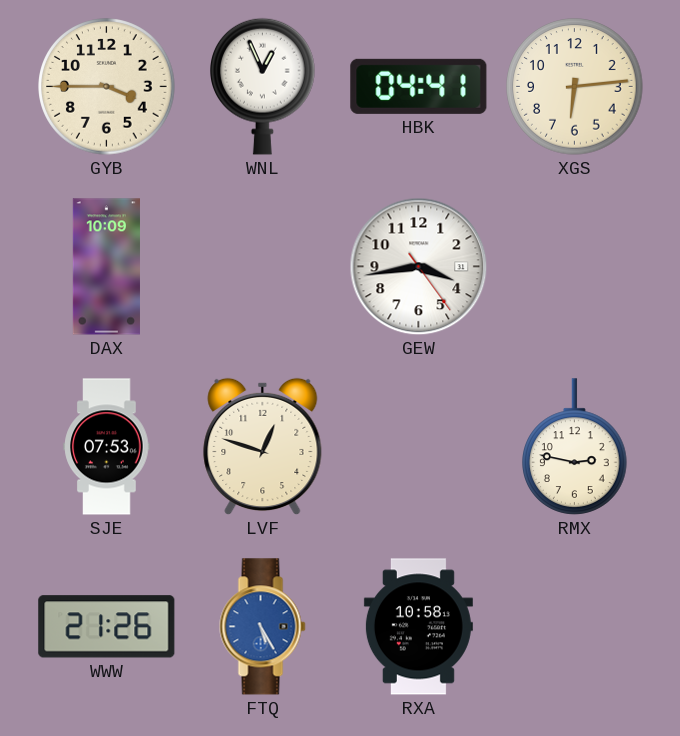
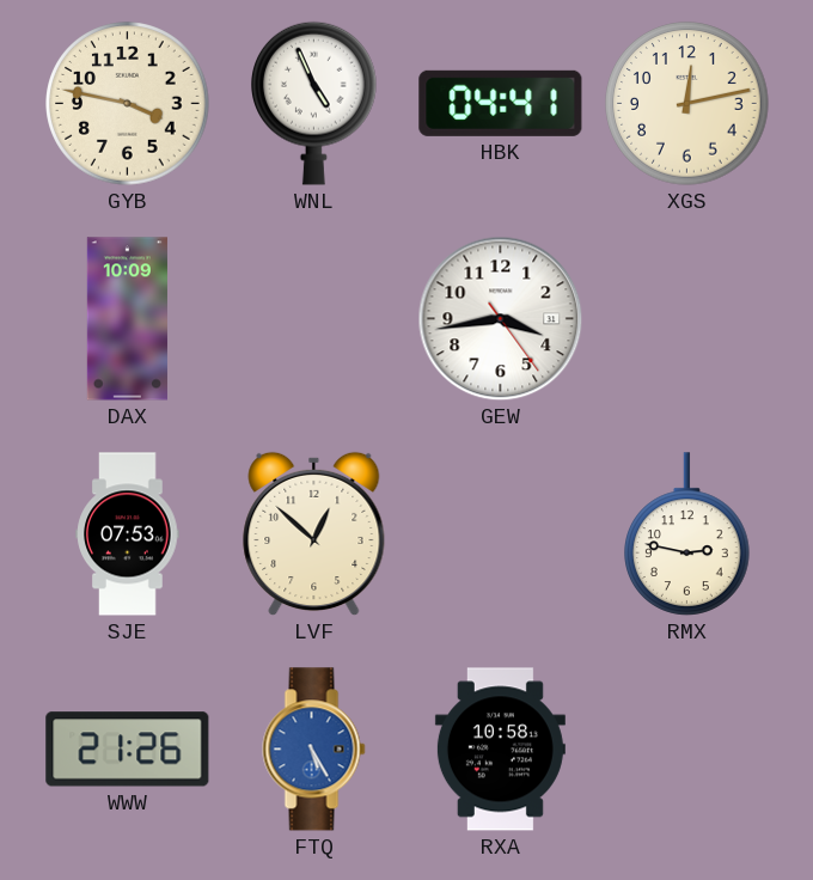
GYB: 3:45 -> 3:47
WNL: 12:56 -> 4:56
XGS: 6:14 -> 12:13
LVF: 12:48 -> 12:52
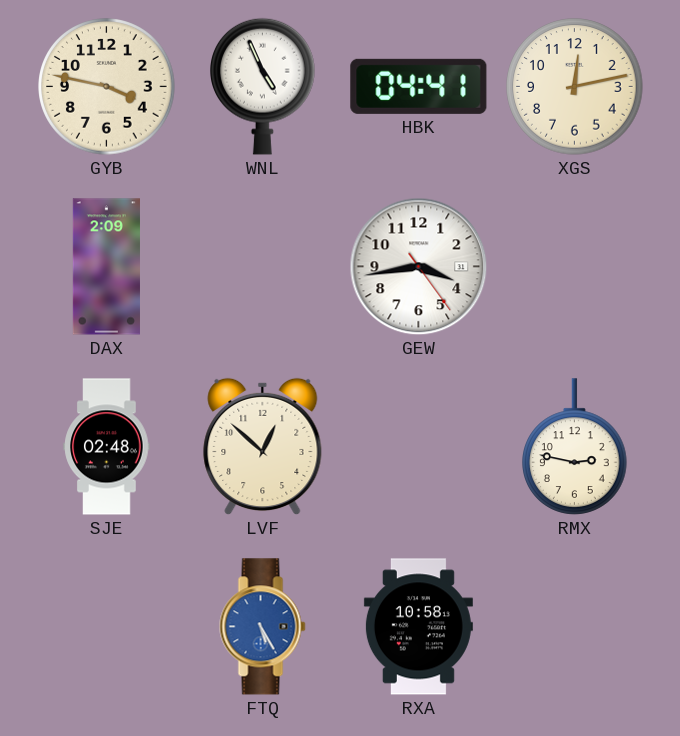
DAX: 10:09 -> 2:09
SJE: 07:53 -> 02:48
WWW: 21:26 -> none
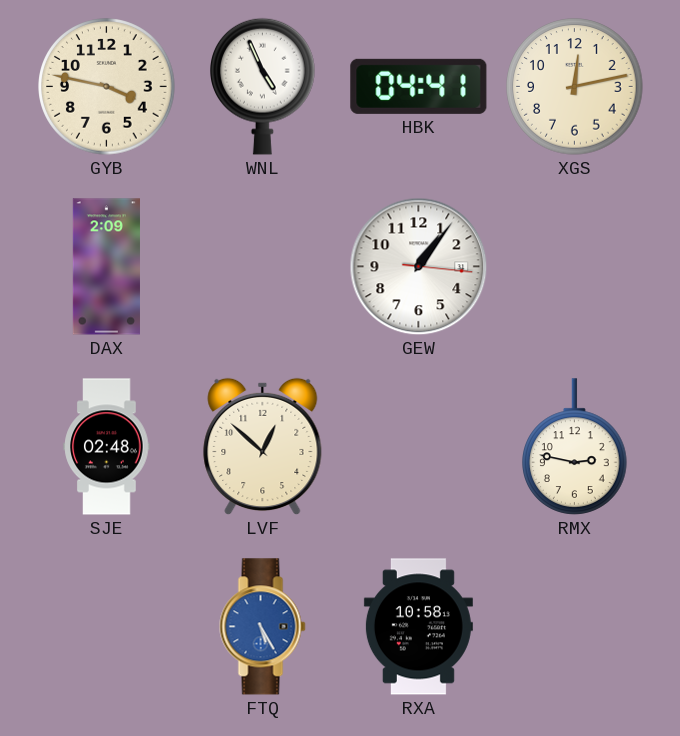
GEW: 3:43 -> 1:06
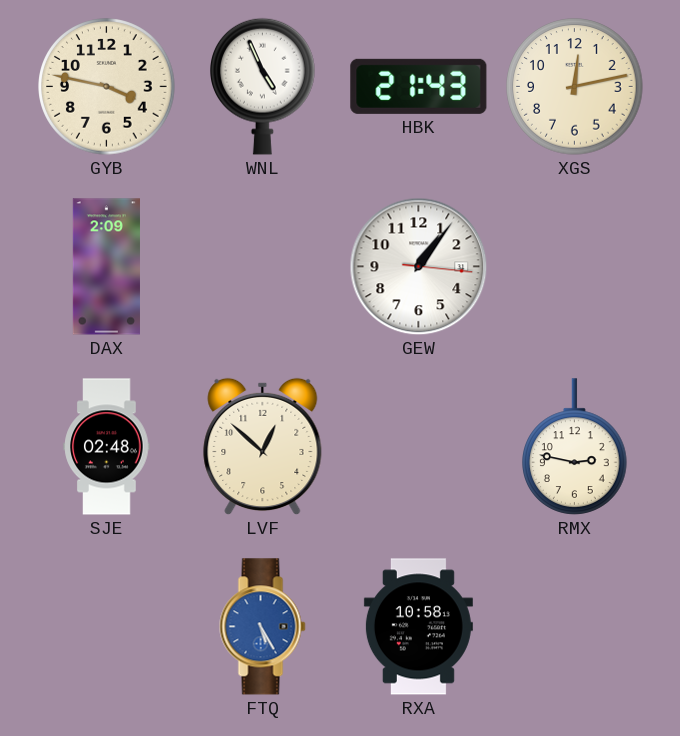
HBK: 04:41 -> 21:43
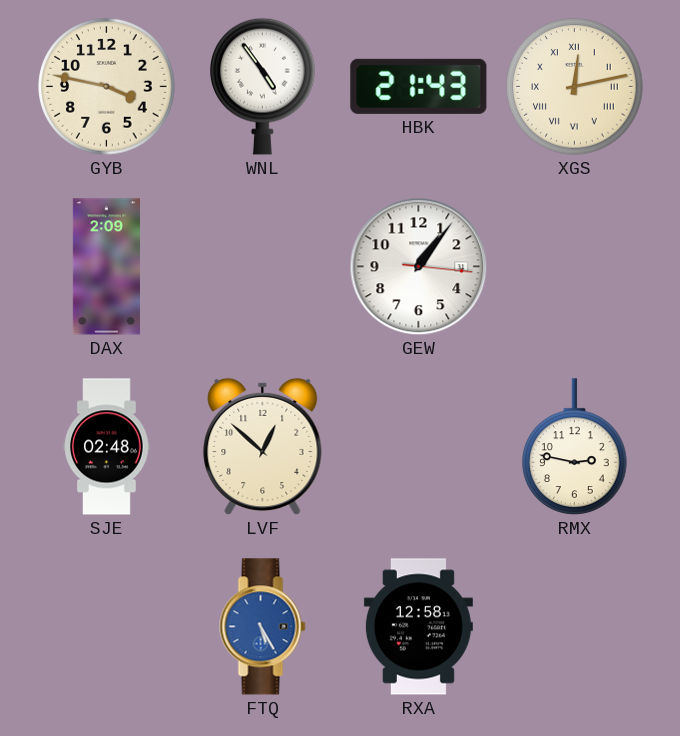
WNL: 4:56 -> 4:54
XGS numerals: Arabic -> Roman
RXA: 10:58 -> 12:58
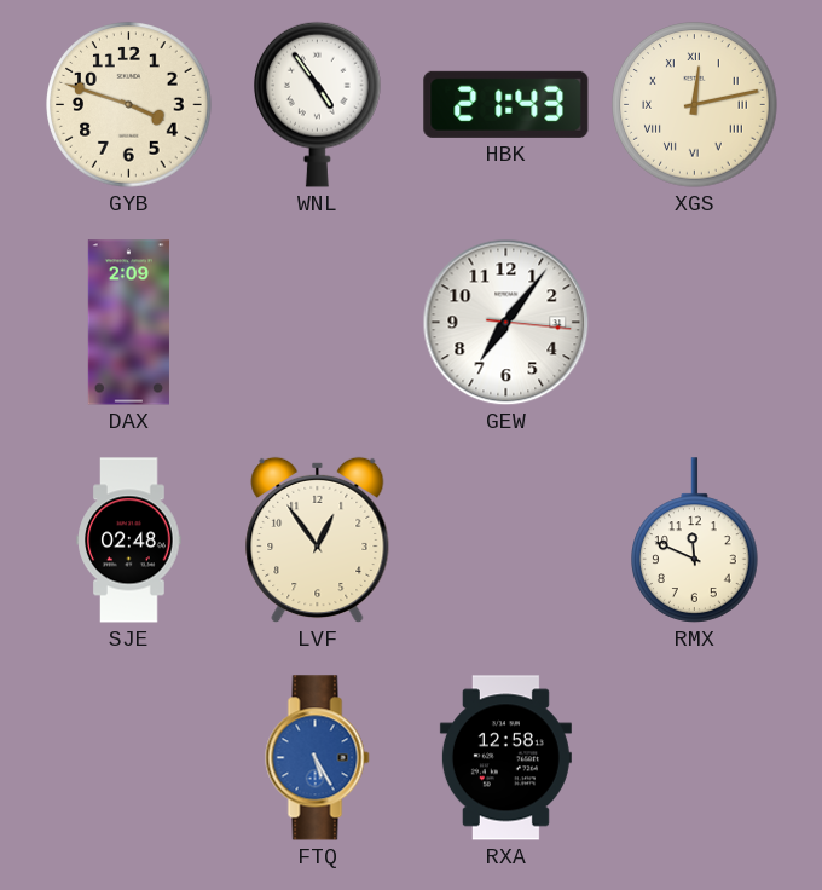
GYB: 3:47 -> 3:48
GEW: 1:06 -> 7:06
LVF: 12:52 -> 12:54
RMX: 2:47 -> 11:49
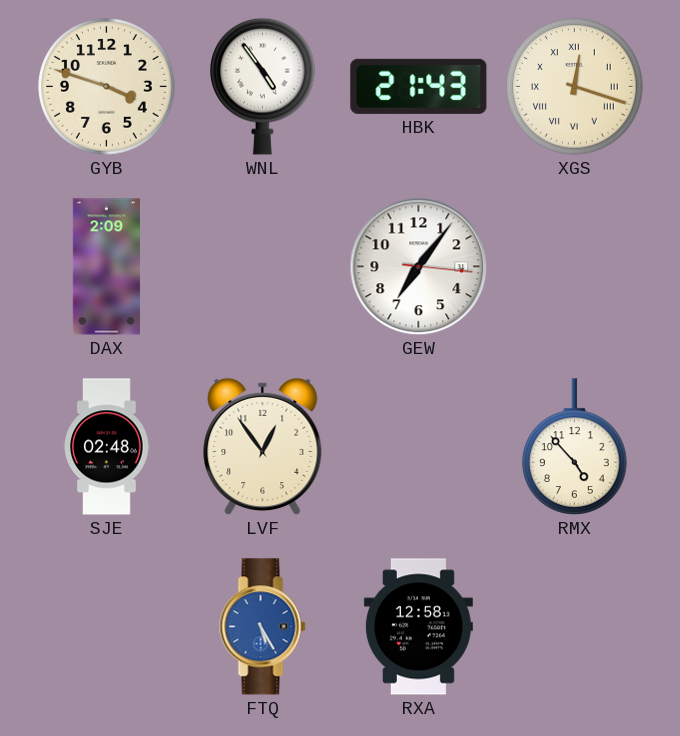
XGS: 12:13 -> 12:18
RMX: 11:49 -> 4:53
